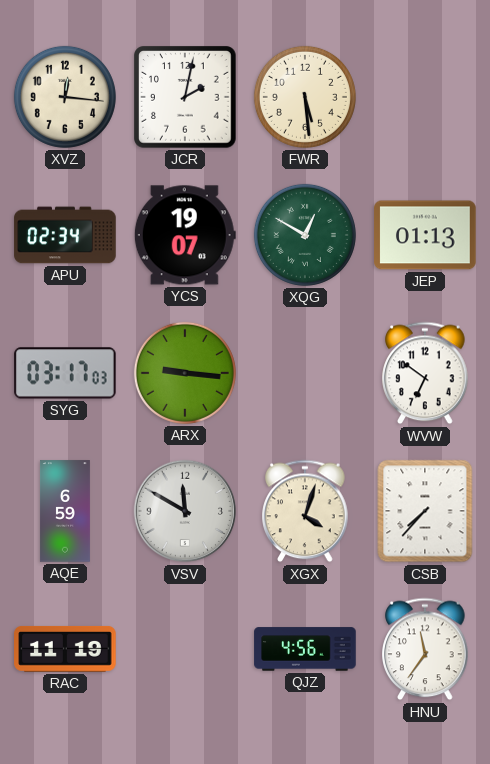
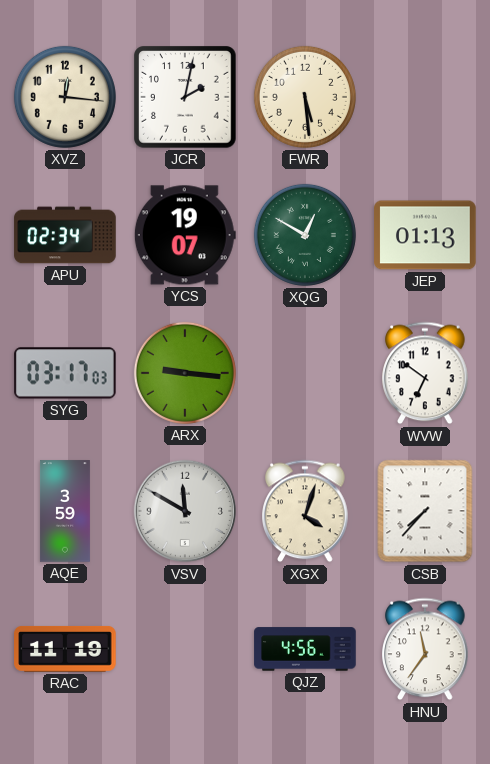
AQE: 6:59 -> 3:59
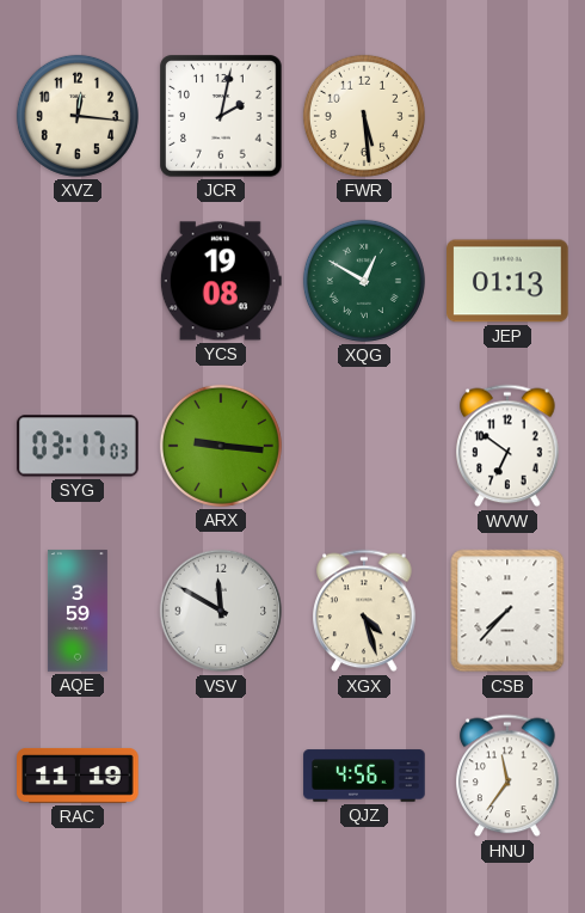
APU: 02:34 -> none
YCS: 19:07 -> 19:08
XGX: 4:03 -> 4:27
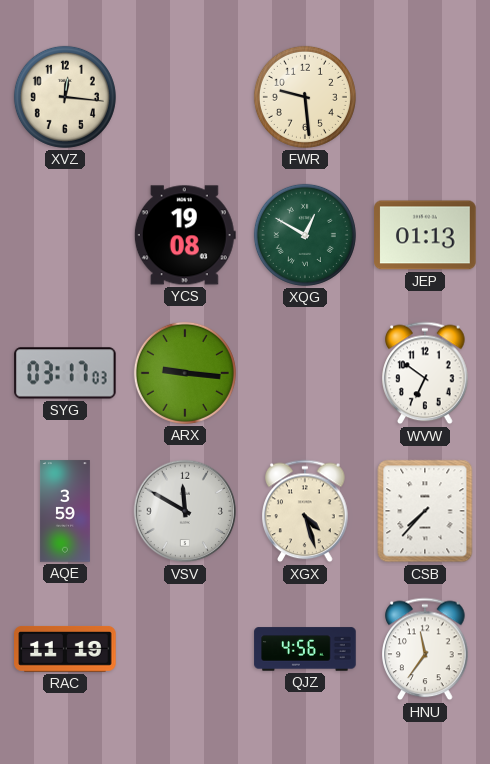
JCR: 2:02 -> none
FWR: 5:29 -> 9:29
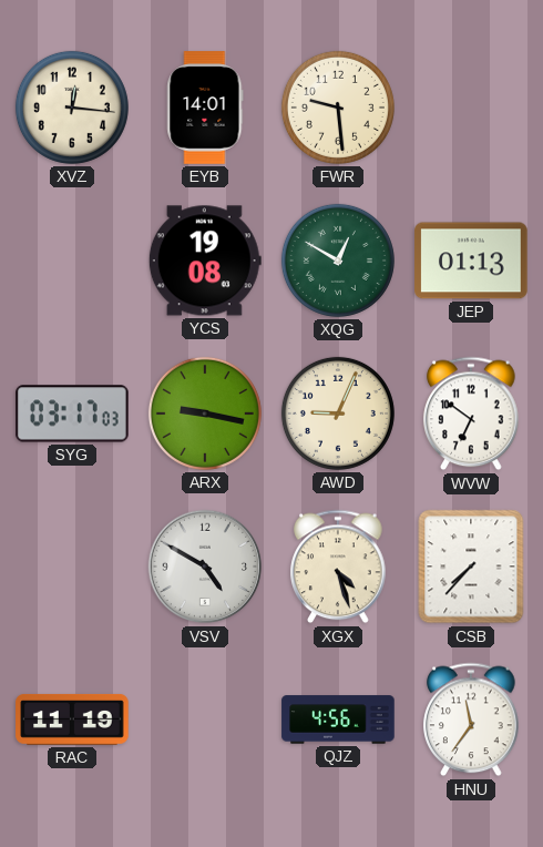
EYB: none -> 14:01
ARX: 9:16 -> 9:17
AWD: none -> 9:04
AQE: 3:59 -> none
VSV: 11:50 -> 4:50
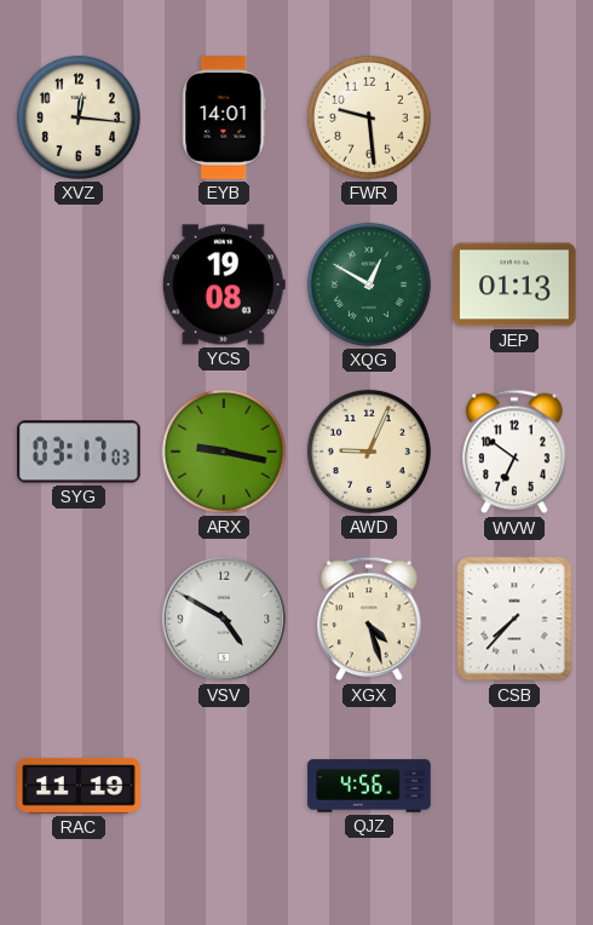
HNU: 11:36 -> none
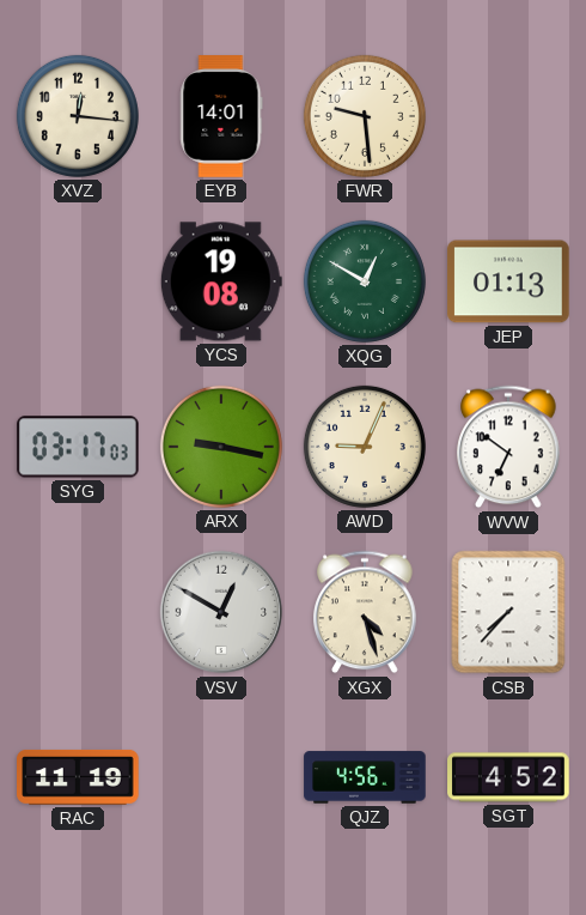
VSV: 4:50 -> 12:50
SGT: none -> 4:52
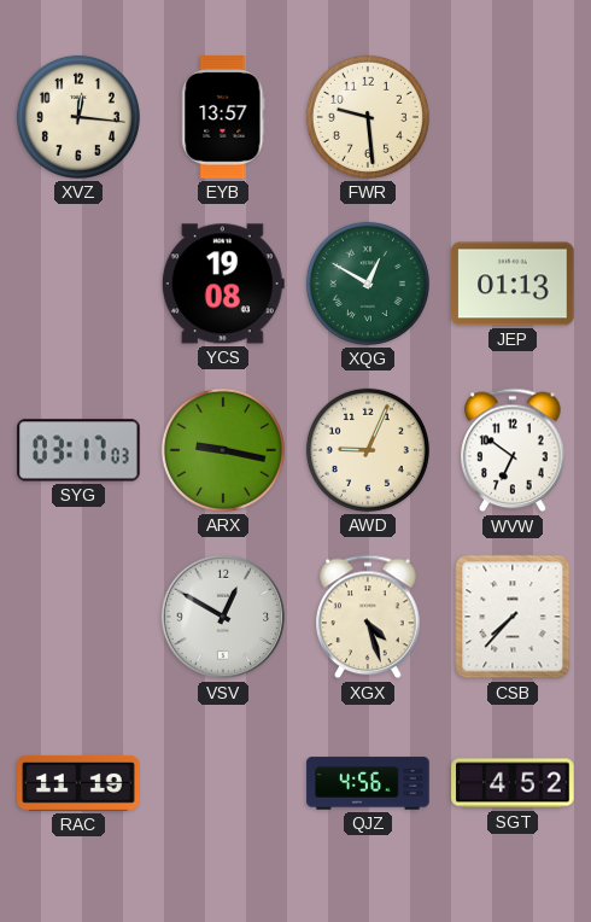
EYB: 14:01 -> 13:57
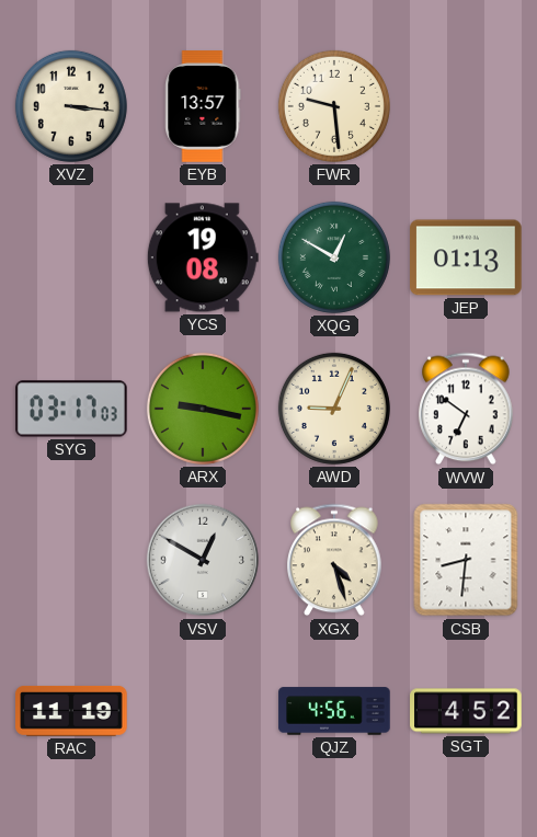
XVZ: 12:16 -> 3:16
CSB: 7:37 -> 8:31
